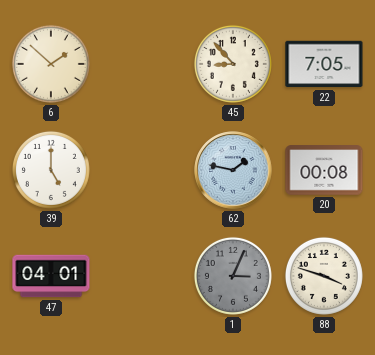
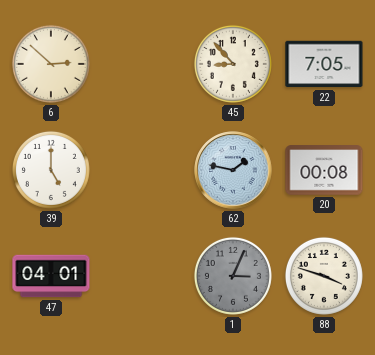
6: 1:52 -> 2:52
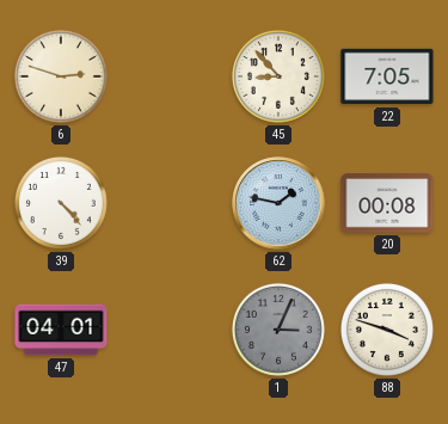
6: 2:52 -> 2:48
39: 5:00 -> 4:23
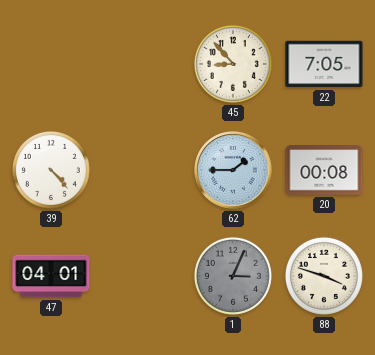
6: 2:48 -> none
62: 1:47 -> 1:45
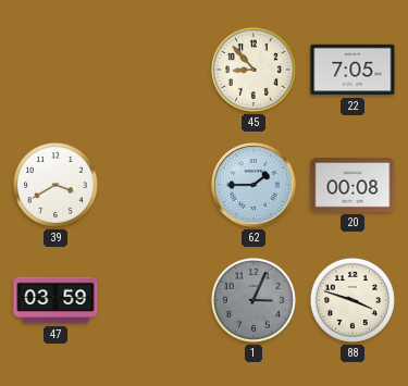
39: 4:23 -> 3:40
47: 04:01 -> 03:59
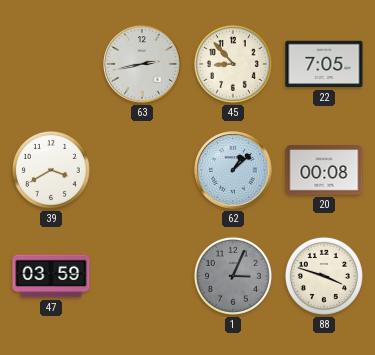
63: none -> 2:43
62: 1:45 -> 1:08
